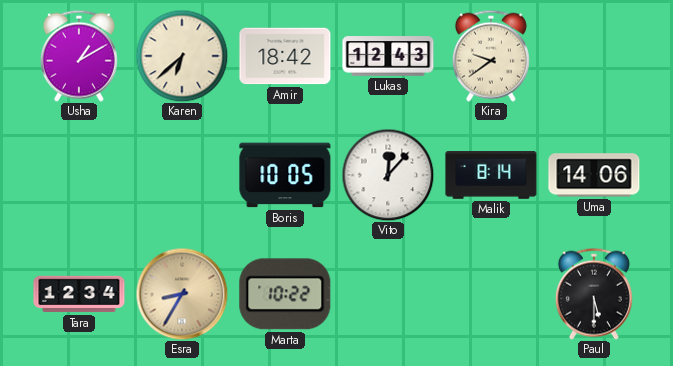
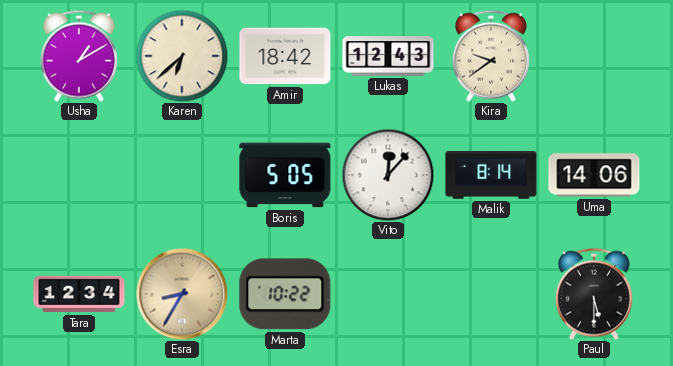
Boris: 10:05 -> 5:05
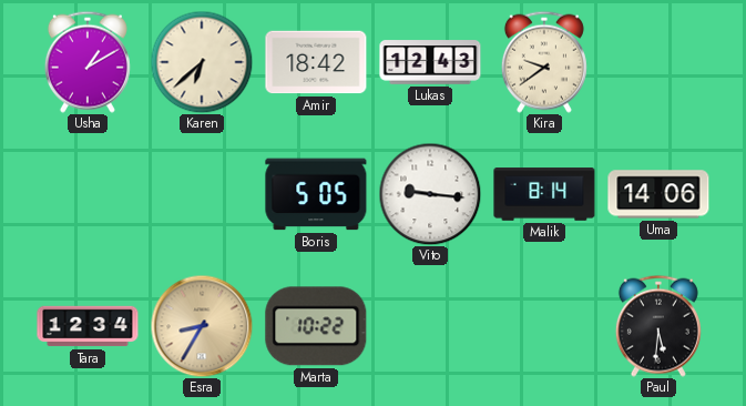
Vito: 12:07 -> 9:16
Paul: 5:30 -> 5:31
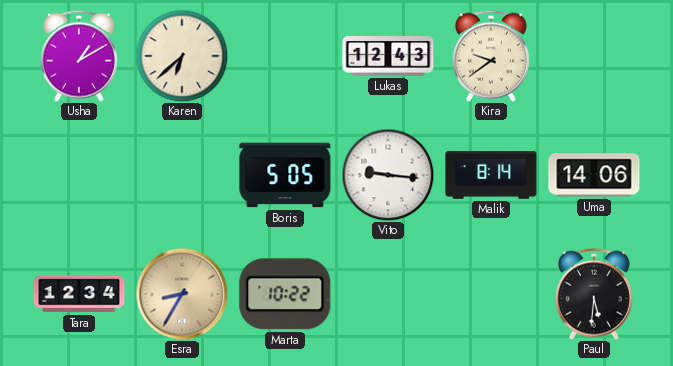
Amir: 18:42 -> none
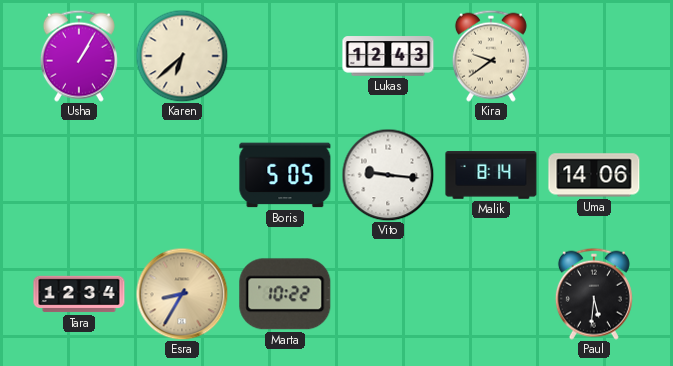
Usha: 1:10 -> 1:05
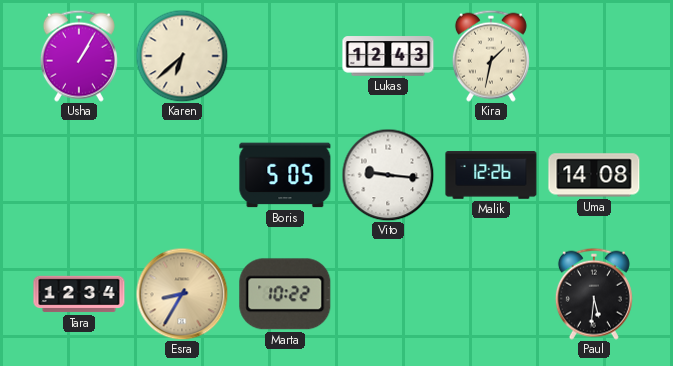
Kira: 9:39 -> 1:32
Malik: 8:14 -> 12:26
Uma: 14:06 -> 14:08
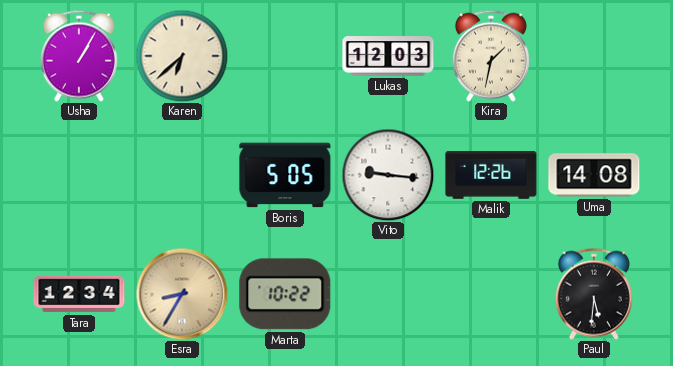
Lukas: 12:43 -> 12:03
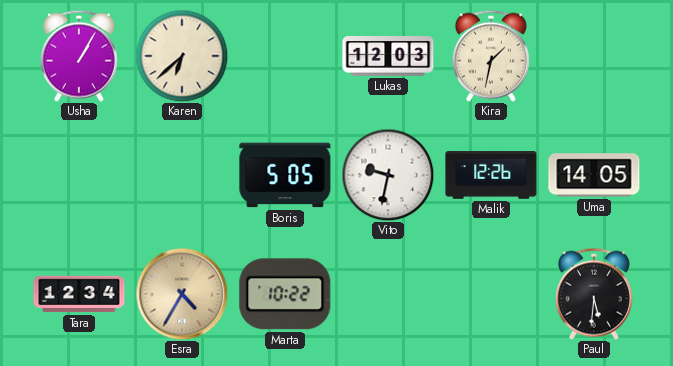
Vito: 9:16 -> 9:32
Uma: 14:08 -> 14:05
Esra: 8:35 -> 4:35
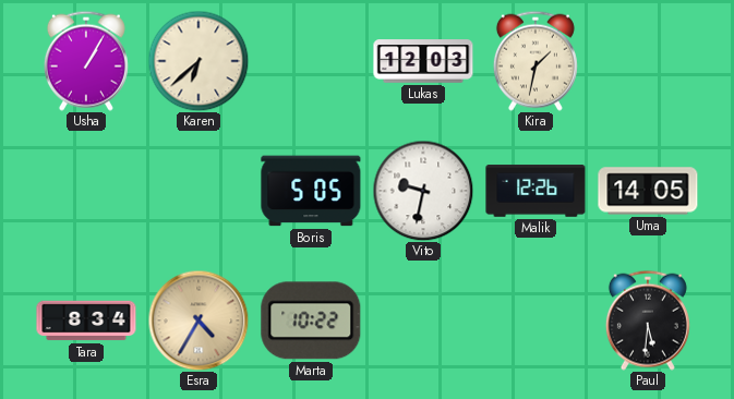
Tara: 12:34 -> 8:34
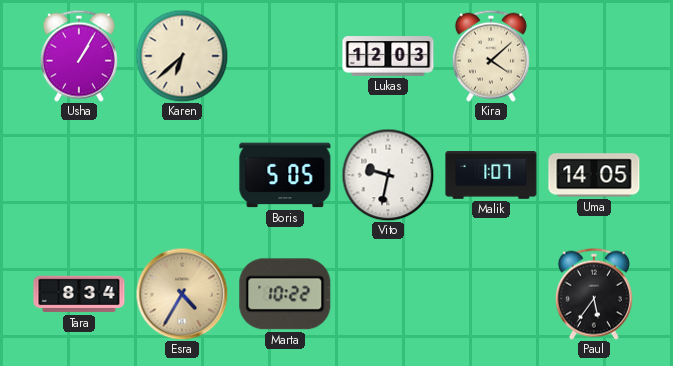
Kira: 1:32 -> 4:08
Malik: 12:26 -> 1:07
Paul: 5:31 -> 5:36
